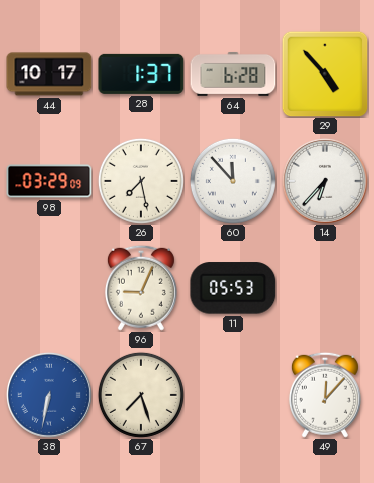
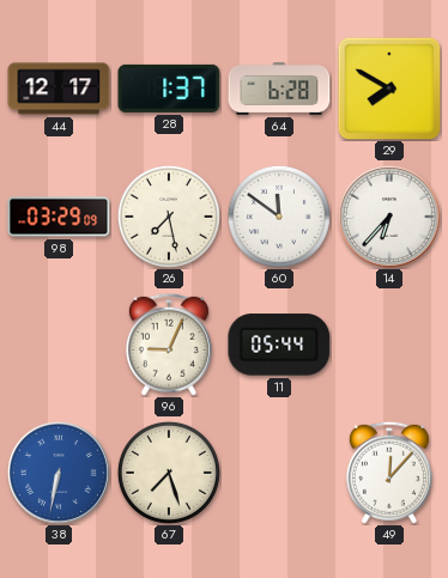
44: 10:17 -> 12:17
29: 4:53 -> 7:50
60: 11:53 -> 11:51
11: 05:53 -> 05:44
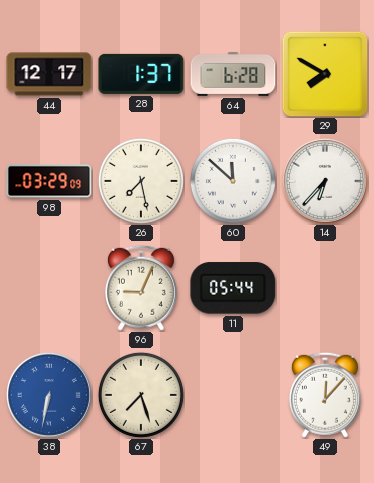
60: 11:51 -> 11:52
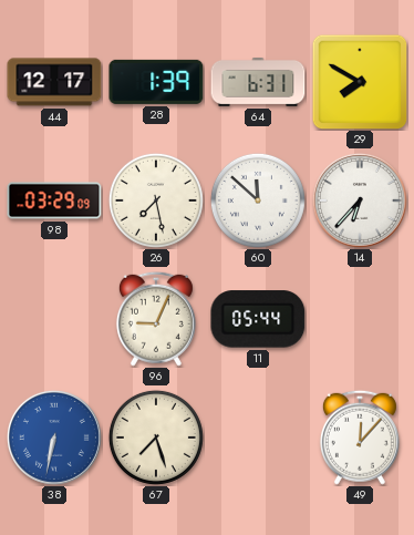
28: 1:37 -> 1:39
64: 6:28 -> 6:31
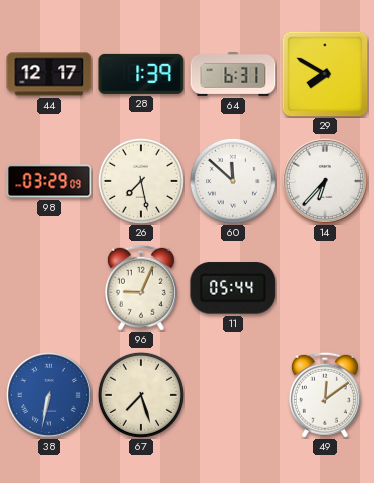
49: 12:07 -> 12:09
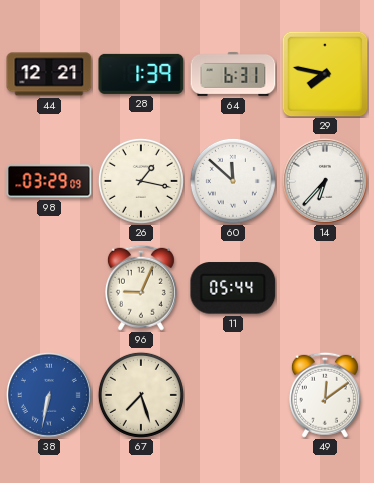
44: 12:17 -> 12:21
29: 7:50 -> 7:47
26: 7:28 -> 1:17
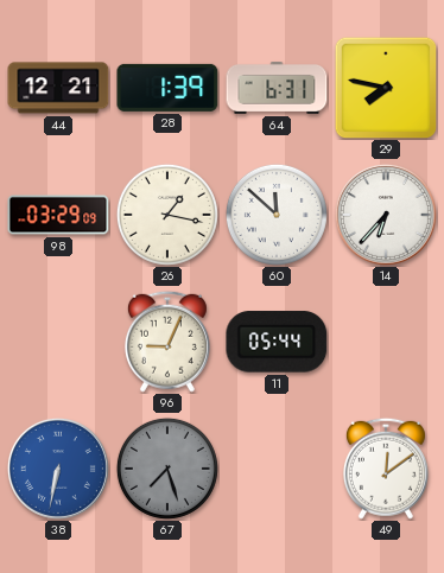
67 dial: cream -> grey
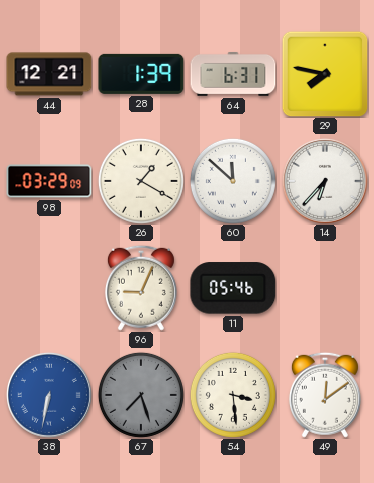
26: 1:17 -> 1:20
11: 05:44 -> 05:46
54: none -> 3:29
